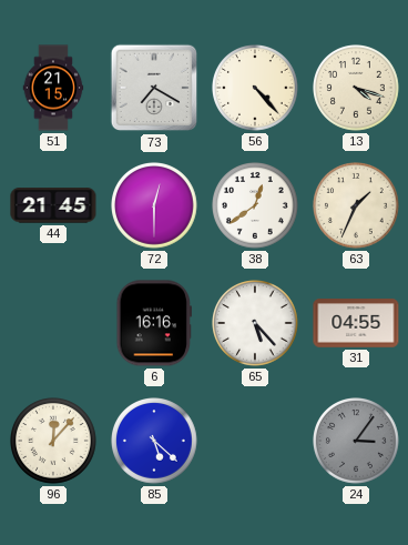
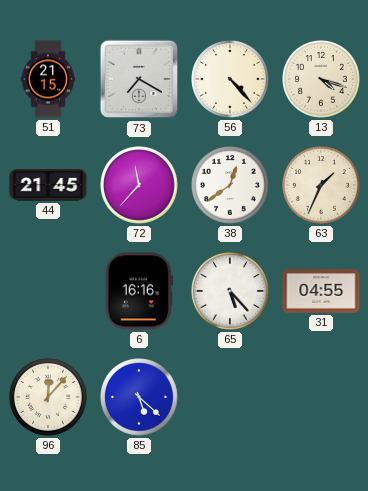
72: 12:30 -> 11:37
24: 3:06 -> none
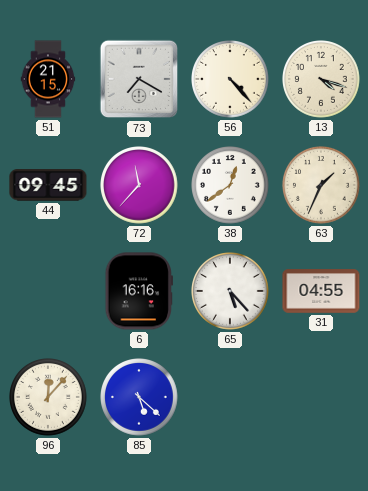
44: 21:45 -> 09:45
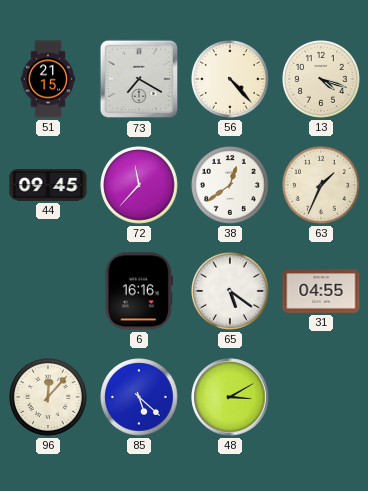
65: 5:23 -> 5:21
48: none -> 3:10
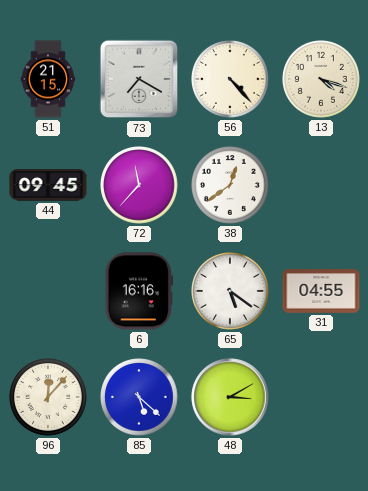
63: 1:34 -> none
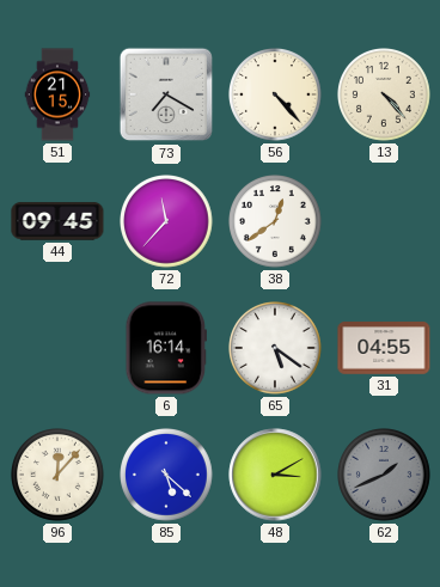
13: 4:18 -> 4:23
6: 16:16 -> 16:14
62: none -> 1:41
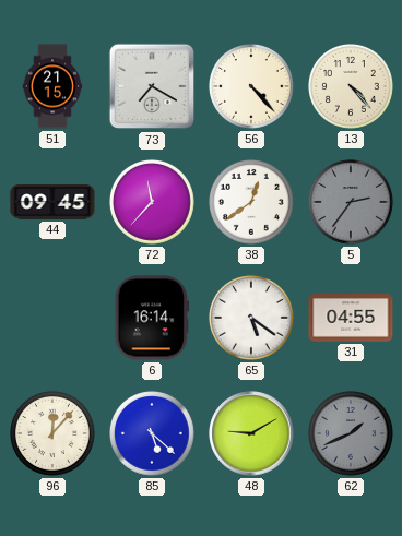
5: none -> 2:36
48: 3:10 -> 9:10
